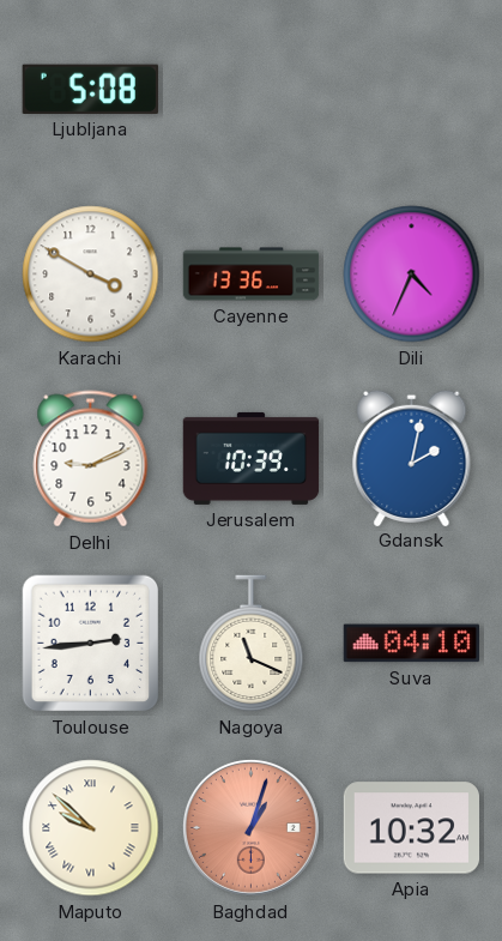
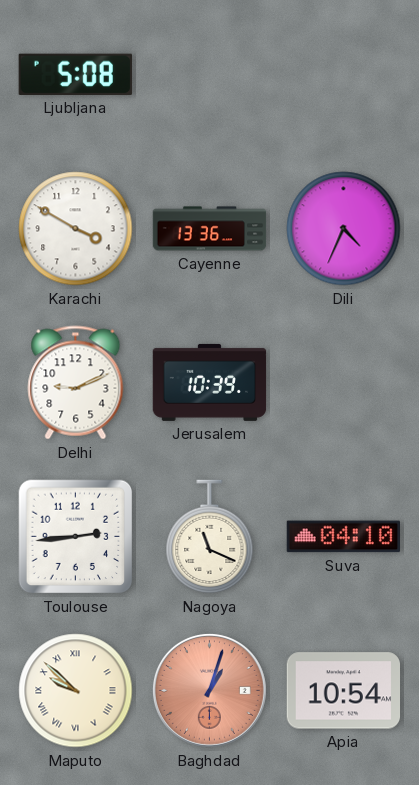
Gdansk: 2:02 -> none
Apia: 10:32 -> 10:54
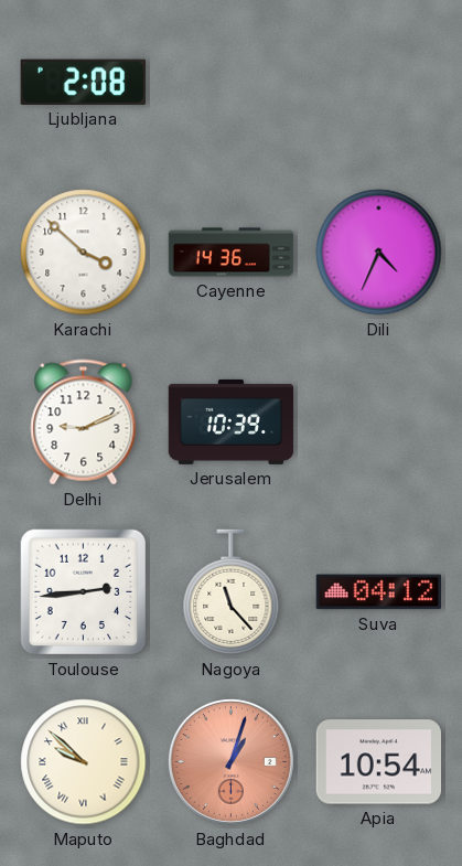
Ljubljana: 5:08 -> 2:08
Karachi: 3:50 -> 3:52
Cayenne: 13:36 -> 14:36
Nagoya: 11:19 -> 11:23
Suva: 04:10 -> 04:12
